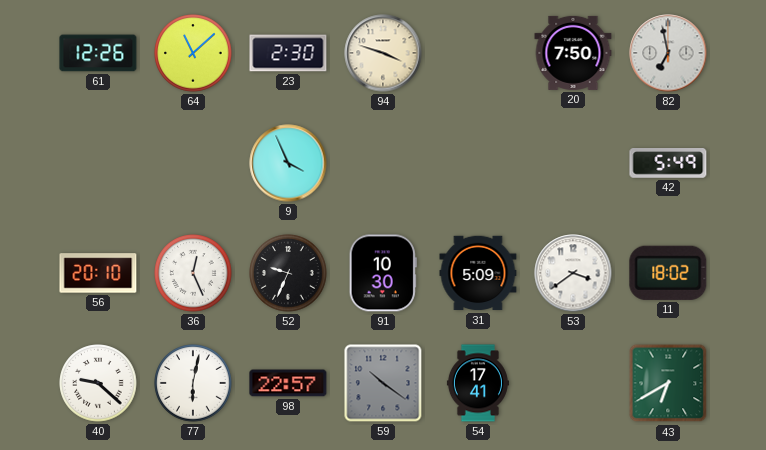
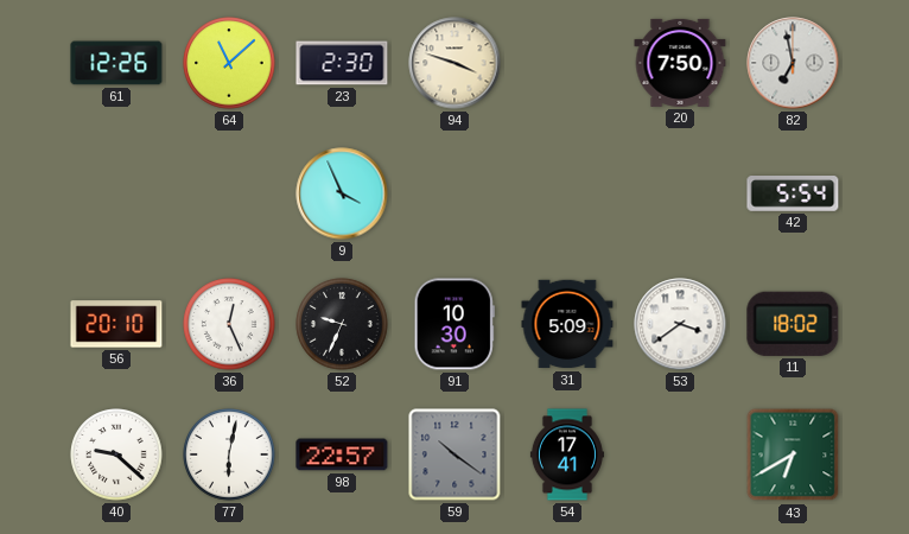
42: 5:49 -> 5:54
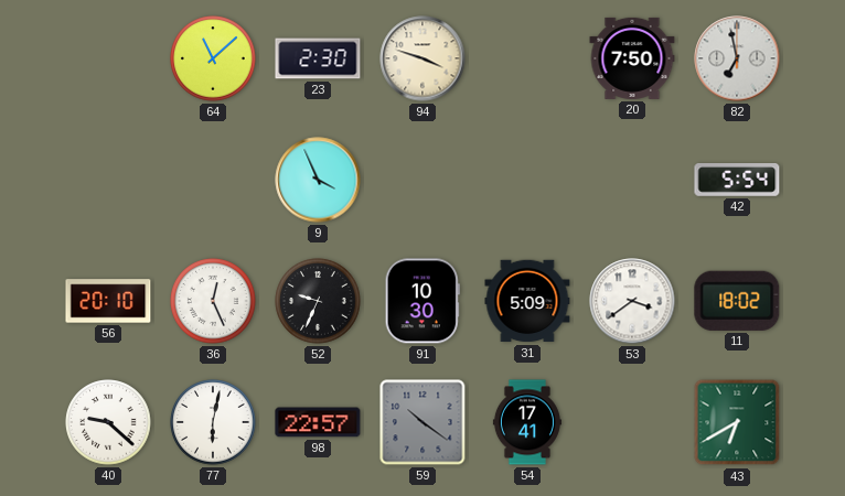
61: 12:26 -> none
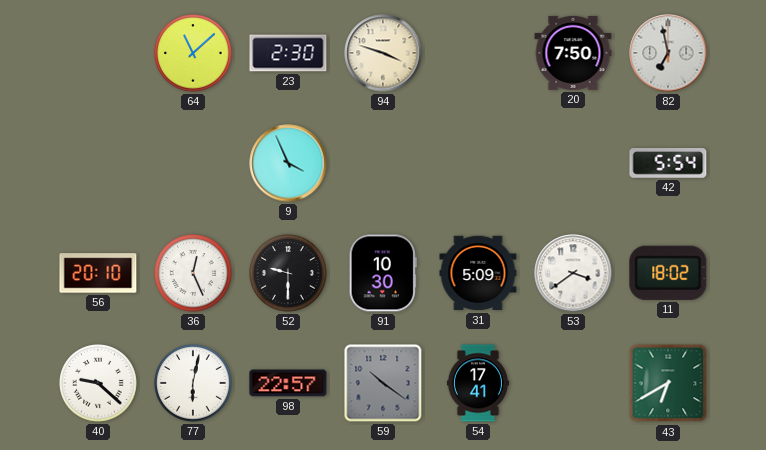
52: 9:34 -> 9:30
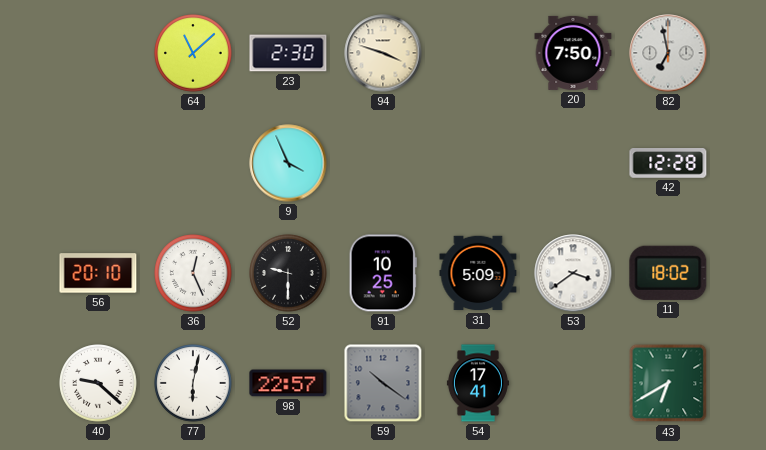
42: 5:54 -> 12:28
91: 10:30 -> 10:25
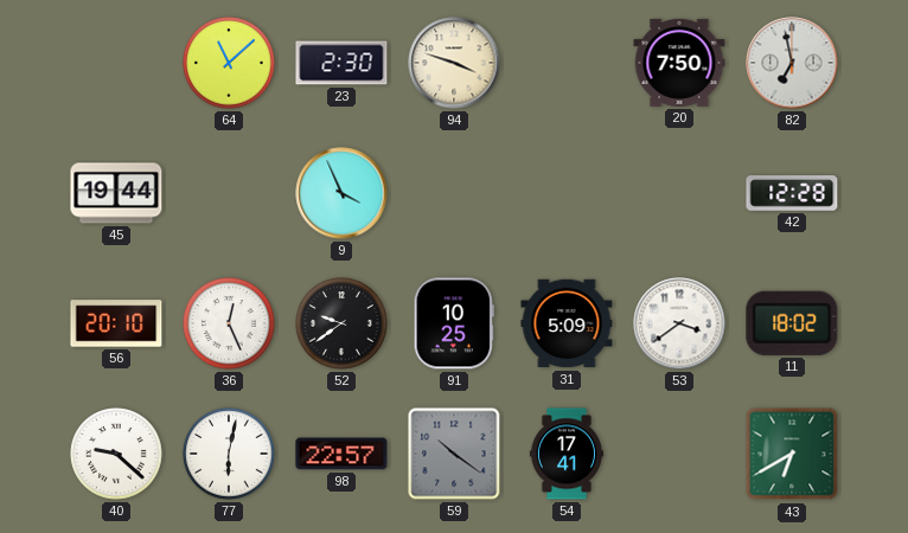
45: none -> 19:44
52: 9:30 -> 9:39
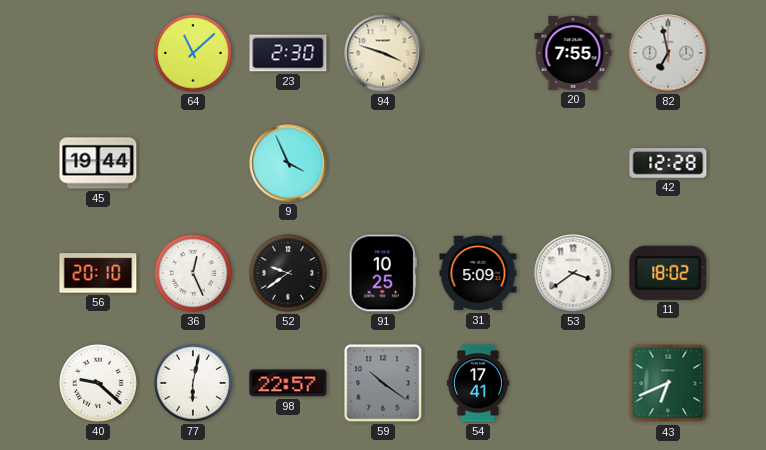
20: 7:50 -> 7:55
43: 6:40 -> 6:41
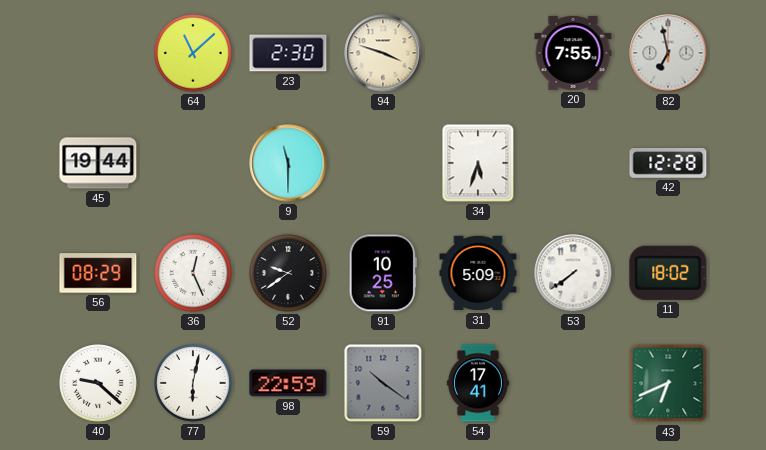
9: 3:56 -> 11:30
34: none -> 5:33
56: 20:10 -> 08:29
53: 3:39 -> 7:39
98: 22:57 -> 22:59
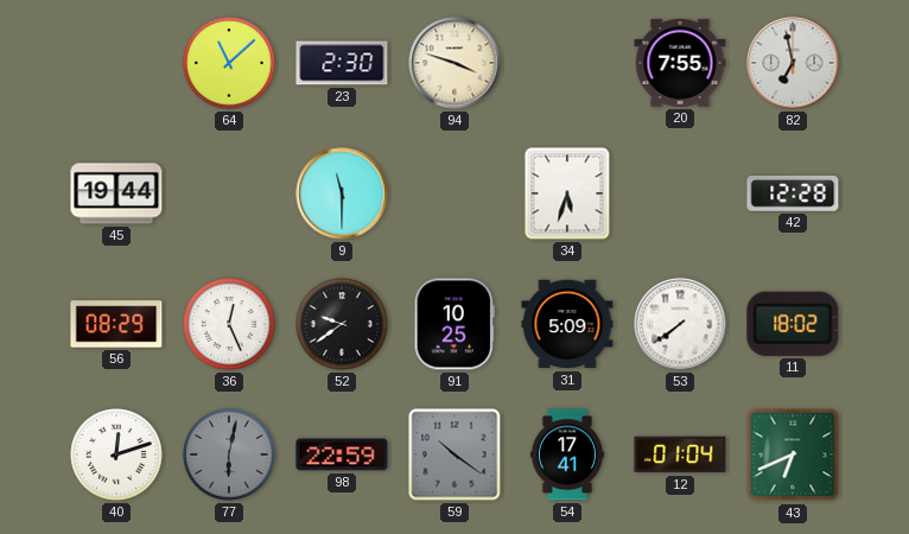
40: 9:22 -> 12:12
77 dial: white -> grey
12: none -> 01:04
